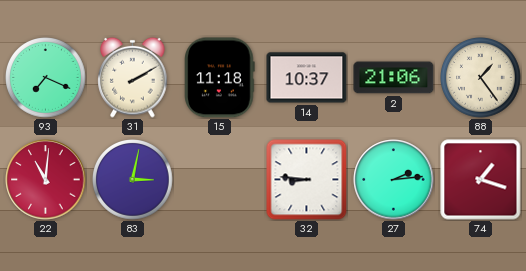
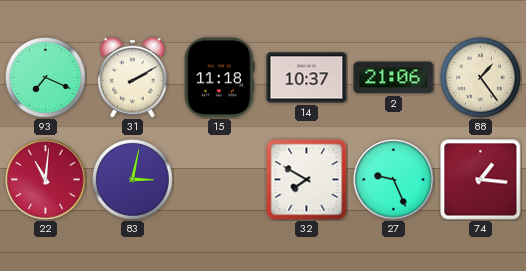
32: 8:46 -> 7:50
27: 2:14 -> 9:26
74: 1:18 -> 1:16
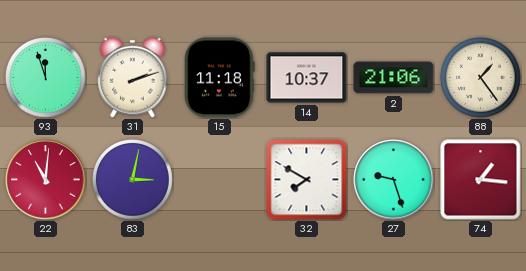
93: 7:19 -> 11:57
31: 2:10 -> 2:12
27: 9:26 -> 9:27
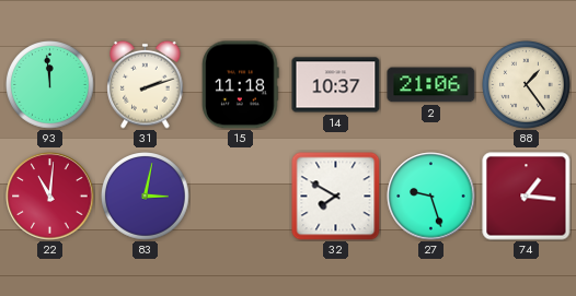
93: 11:57 -> 11:59
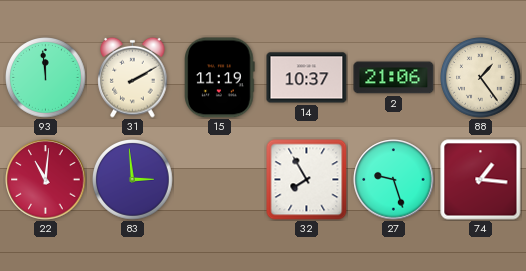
31: 2:12 -> 2:10
15: 11:18 -> 11:19
83: 3:02 -> 2:59
32: 7:50 -> 7:55
